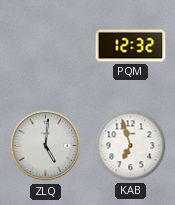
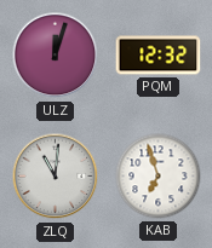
ULZ: none -> 12:03
ZLQ: 5:01 -> 11:01
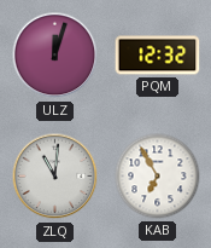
KAB: 6:57 -> 6:55
